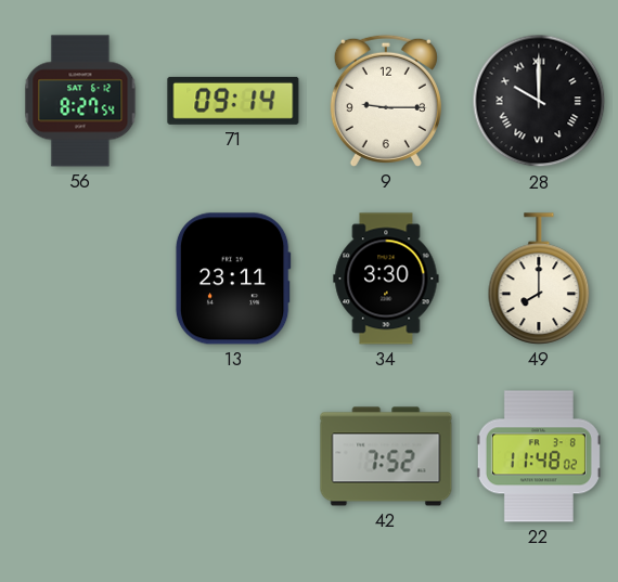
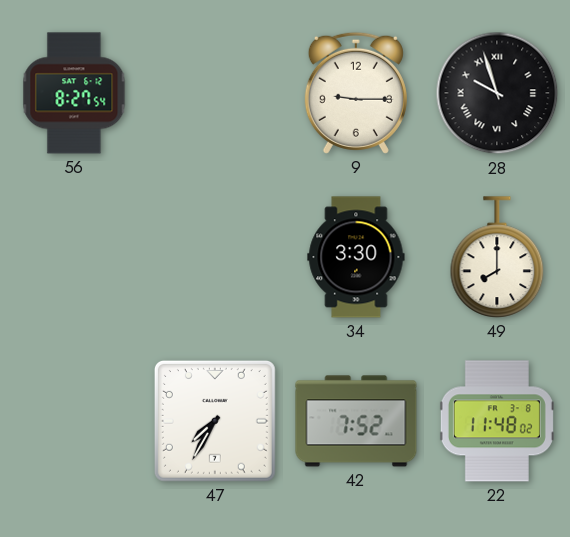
71: 09:14 -> none
28: 10:00 -> 9:57
13: 23:11 -> none
47: none -> 7:35
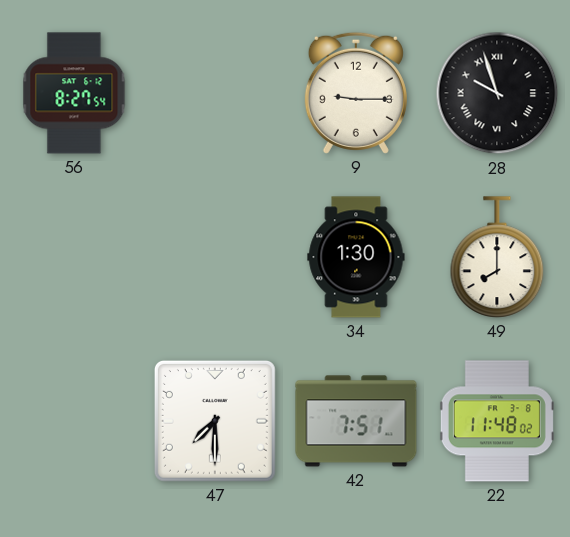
34: 3:30 -> 1:30
47: 7:35 -> 7:30
42: 7:52 -> 7:51
